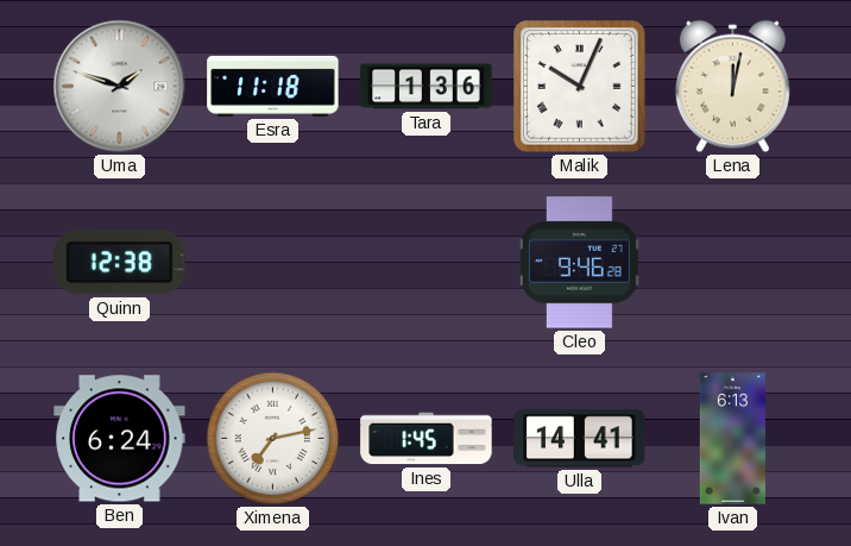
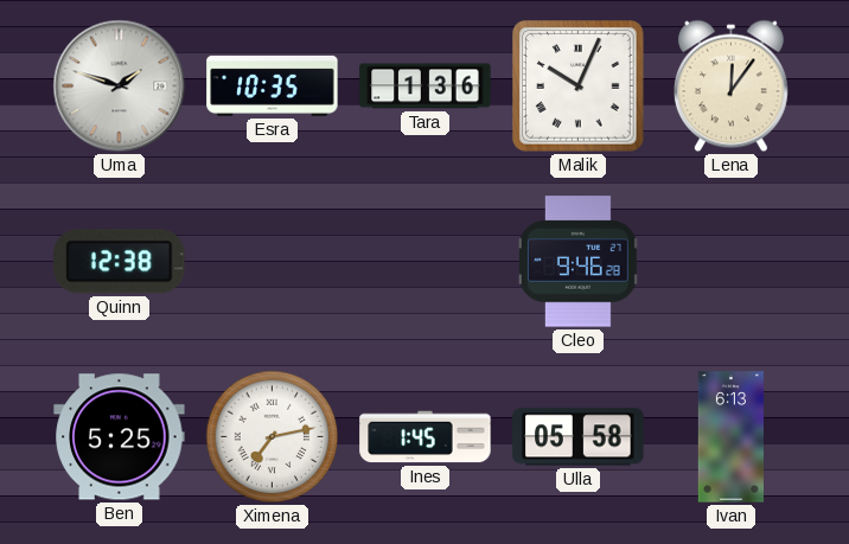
Esra: 11:18 -> 10:35
Lena: 12:02 -> 12:06
Ben: 6:24 -> 5:25
Ulla: 14:41 -> 05:58
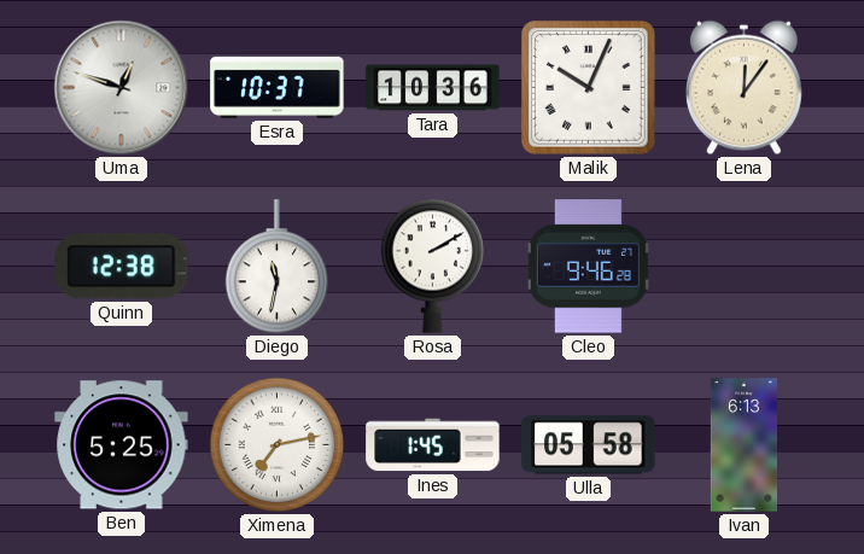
Uma: 1:48 -> 12:48
Esra: 10:35 -> 10:37
Tara: 1:36 -> 10:36
Diego: none -> 11:32
Rosa: none -> 2:10
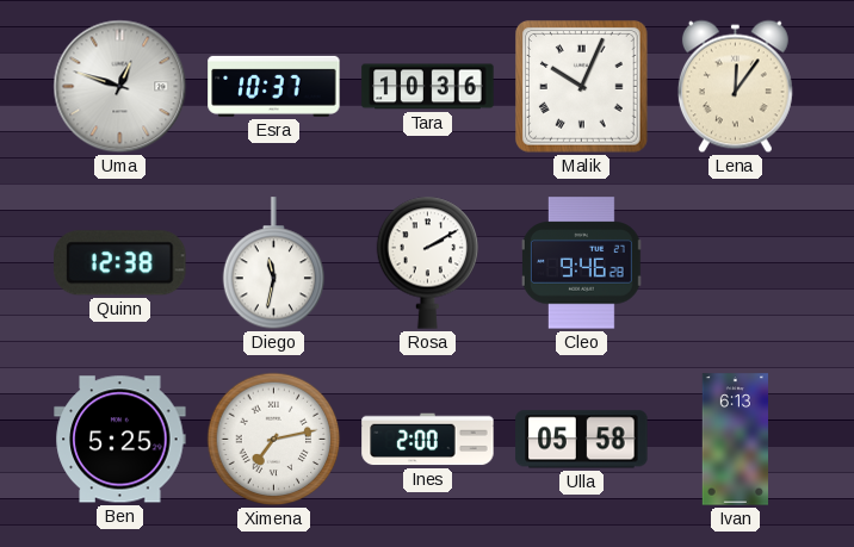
Ines: 1:45 -> 2:00
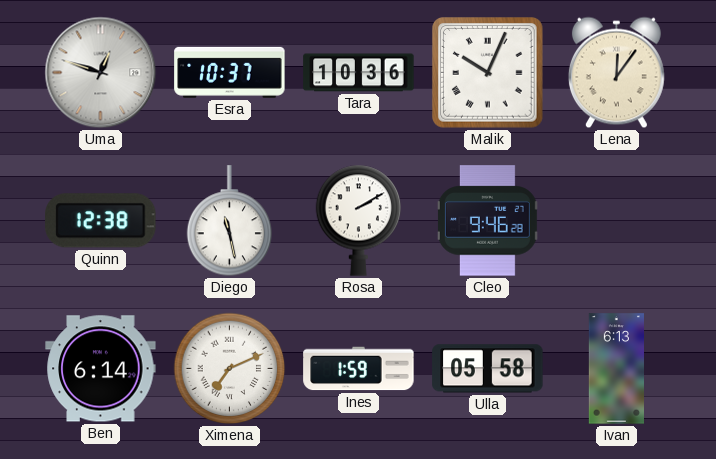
Diego: 11:32 -> 11:28
Ben: 5:25 -> 6:14
Ximena: 7:13 -> 7:11
Ines: 2:00 -> 1:59
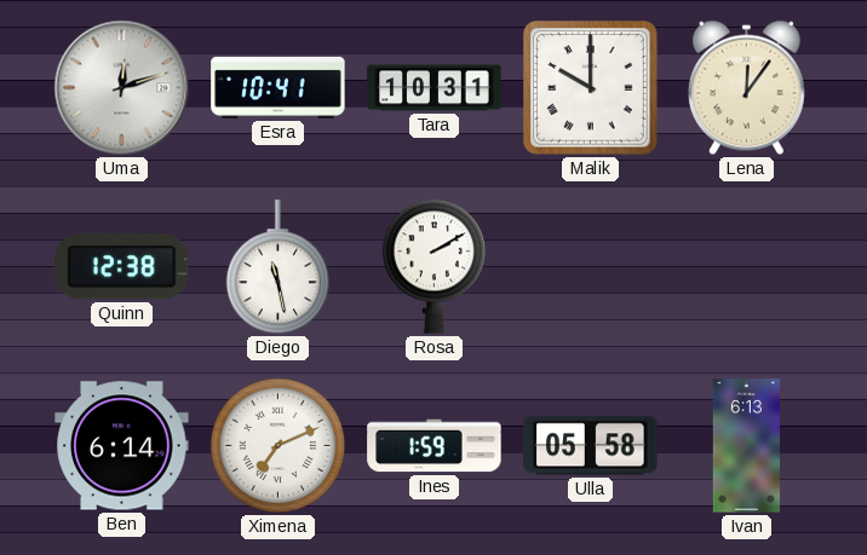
Uma: 12:48 -> 12:12
Esra: 10:37 -> 10:41
Tara: 10:36 -> 10:31
Malik: 10:04 -> 10:00
Cleo: 9:46 -> none
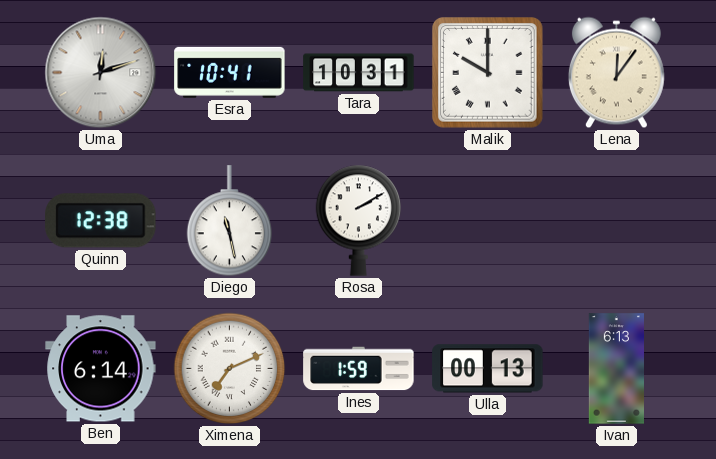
Ulla: 05:58 -> 00:13
